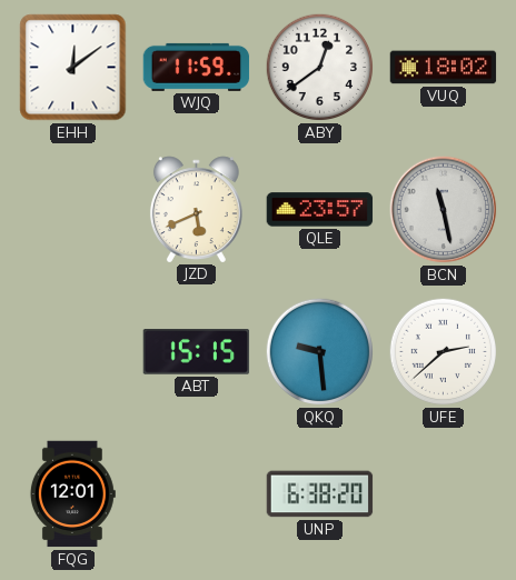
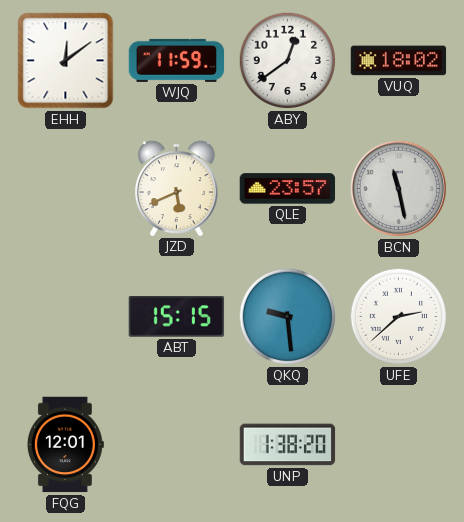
UNP: 6:38 -> 1:38
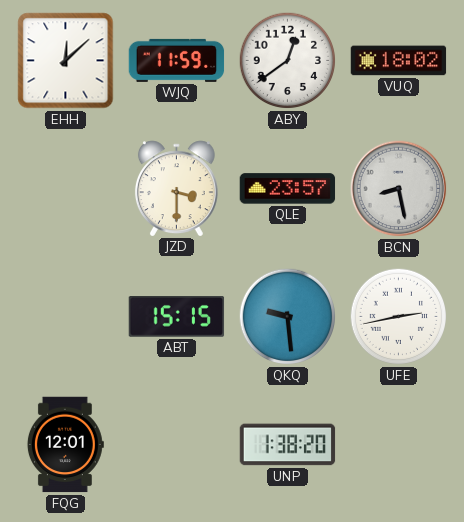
EHH: 12:09 -> 12:08
JZD: 5:41 -> 3:30
BCN: 11:28 -> 8:28
UFE: 2:38 -> 2:43
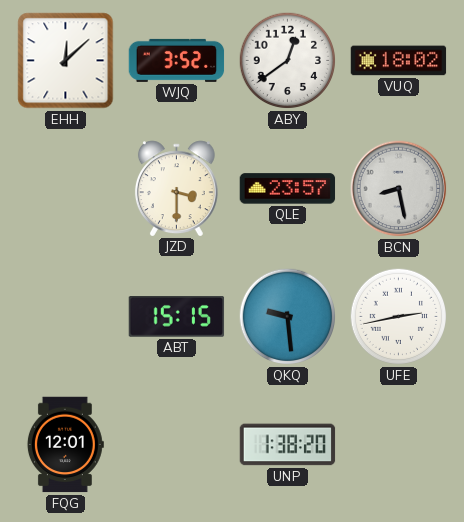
WJQ: 11:59 -> 3:52
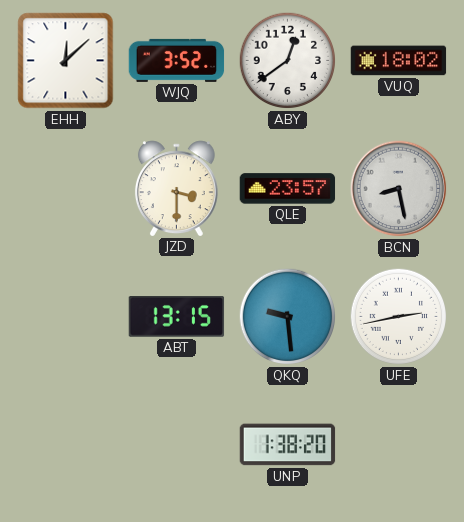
ABT: 15:15 -> 13:15
FQG: 12:01 -> none
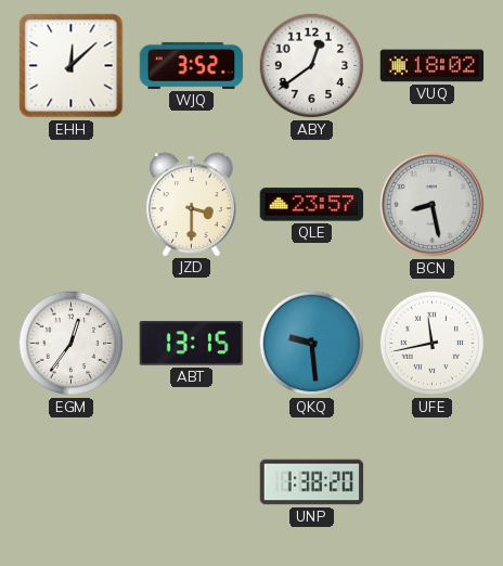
EGM: none -> 12:36
UFE: 2:43 -> 11:43
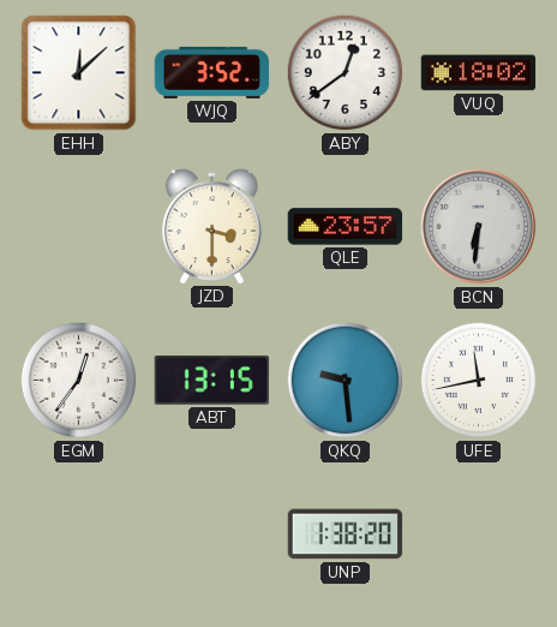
BCN: 8:28 -> 6:31
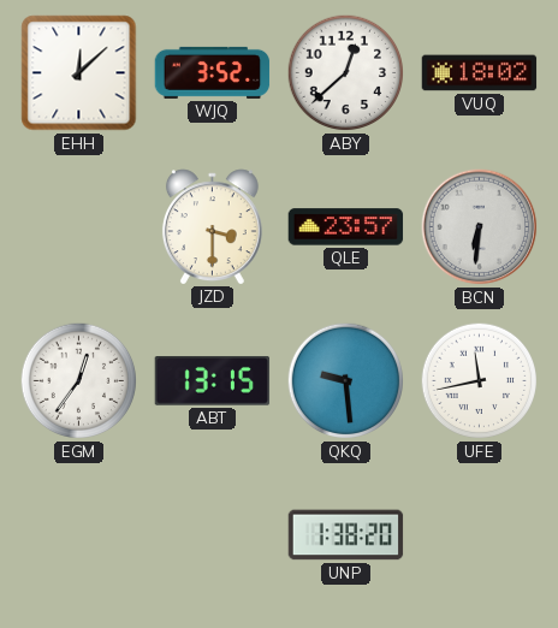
ABY: 12:39 -> 12:38
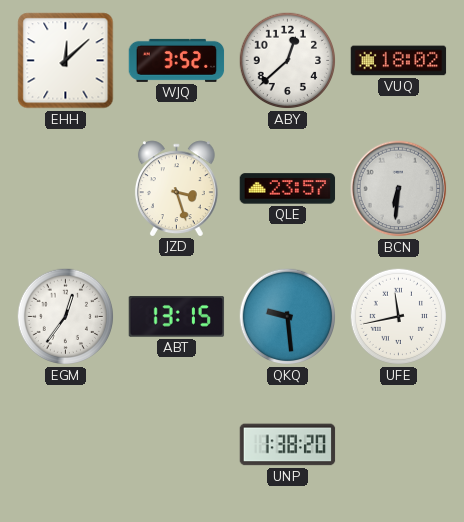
JZD: 3:30 -> 3:27
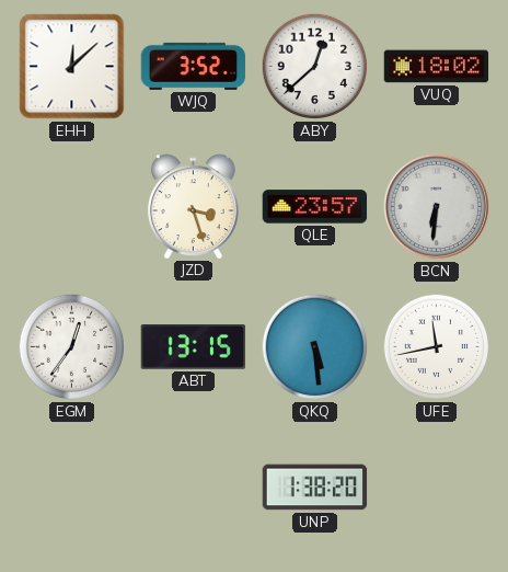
QKQ: 9:29 -> 5:29
